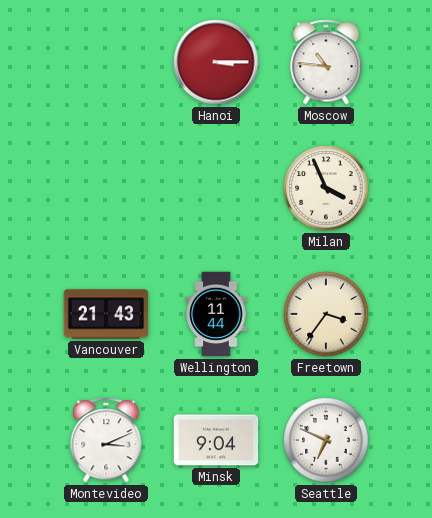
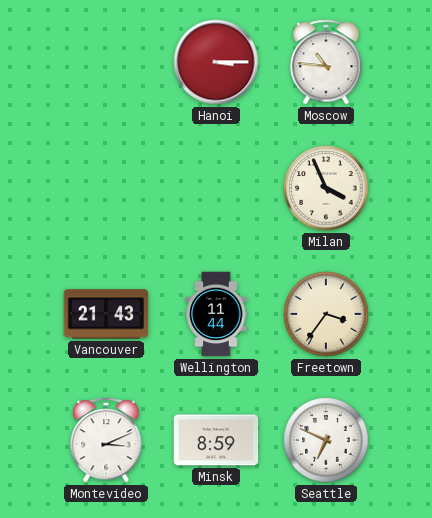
Minsk: 9:04 -> 8:59
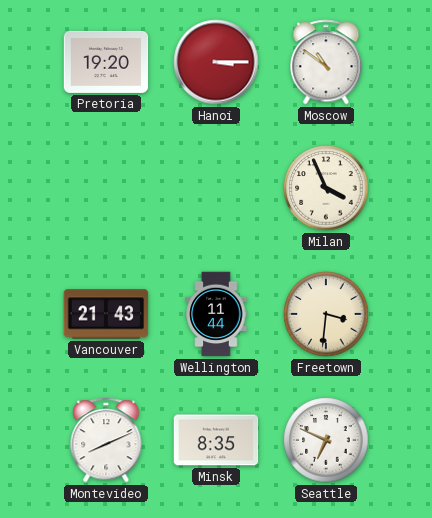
Pretoria: none -> 19:20
Moscow: 10:46 -> 10:51
Freetown: 3:36 -> 3:31
Montevideo: 3:11 -> 8:11
Minsk: 8:59 -> 8:35
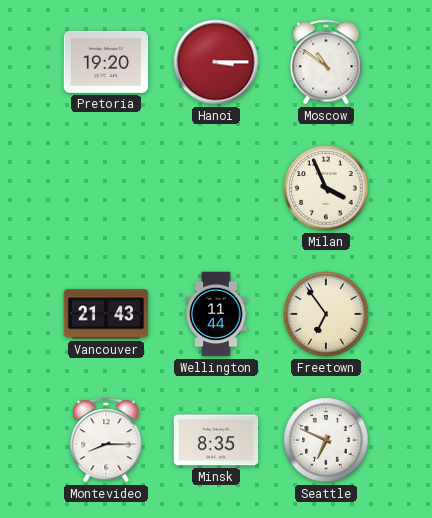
Freetown: 3:31 -> 6:54
Montevideo: 8:11 -> 8:15
